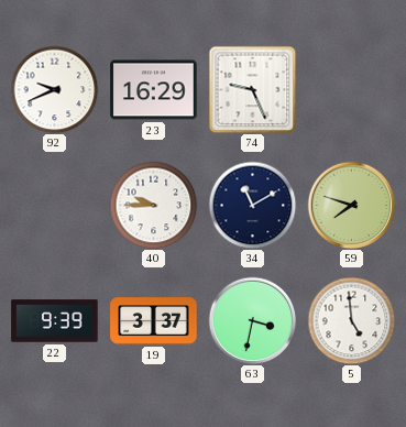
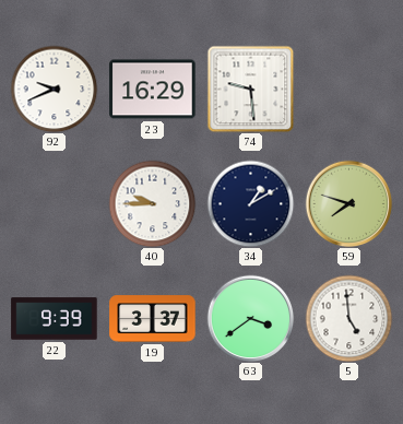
74: 9:26 -> 9:29
34: 11:10 -> 1:10
63: 3:32 -> 3:39
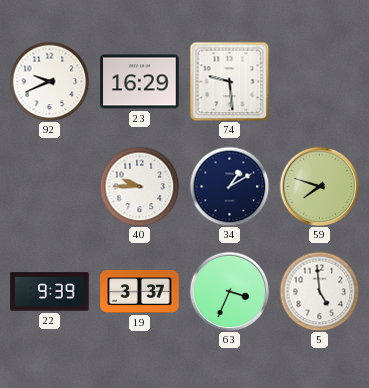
63: 3:39 -> 3:34
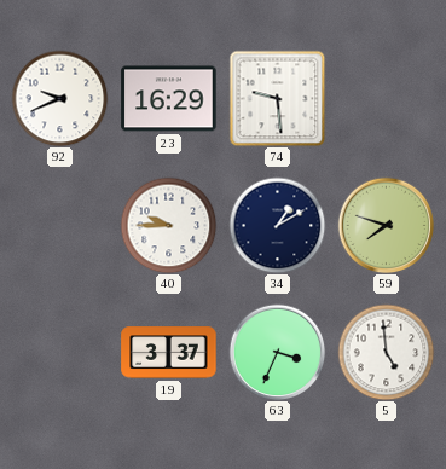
22: 9:39 -> none
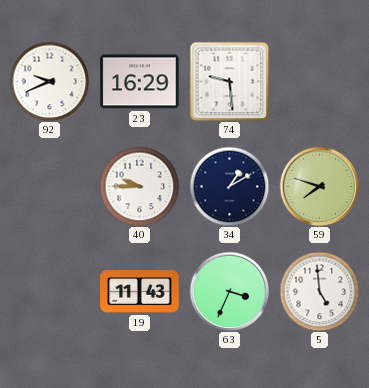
19: 3:37 -> 11:43
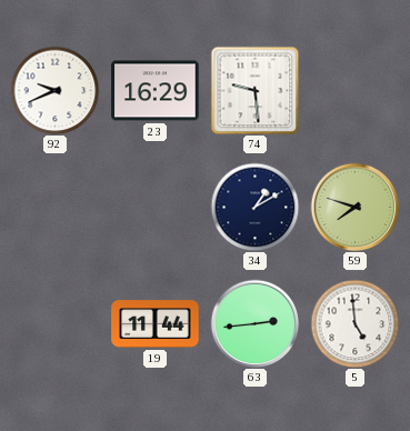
40: 9:45 -> none
19: 11:43 -> 11:44
63: 3:34 -> 2:44
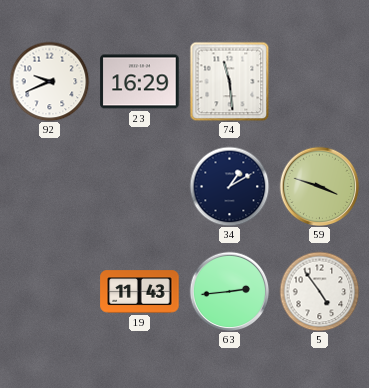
74: 9:29 -> 11:29
59: 7:48 -> 3:48
19: 11:44 -> 11:43
5: 4:59 -> 4:54
